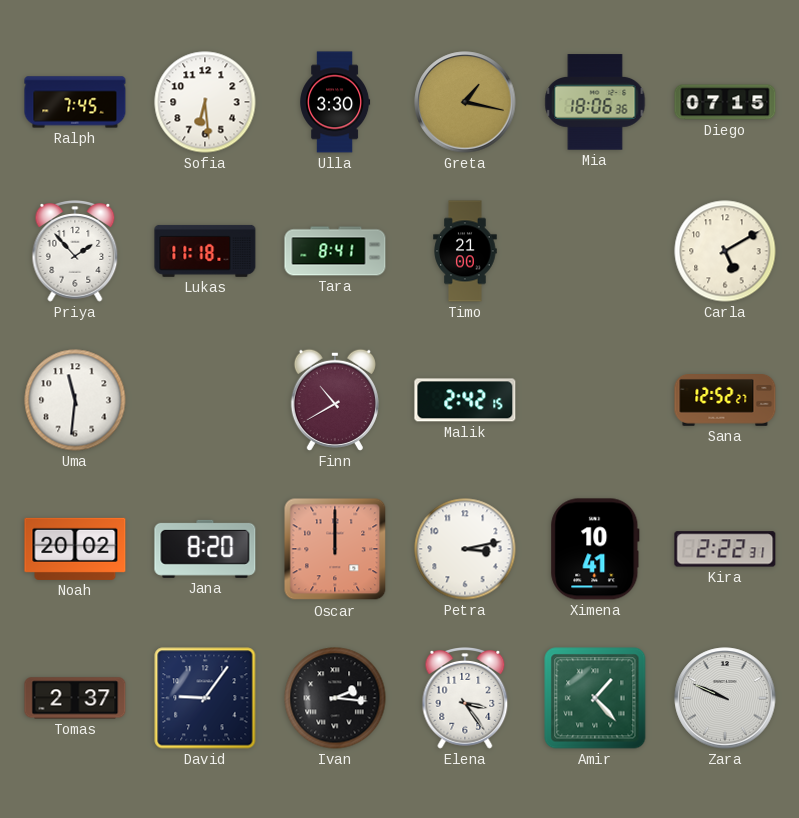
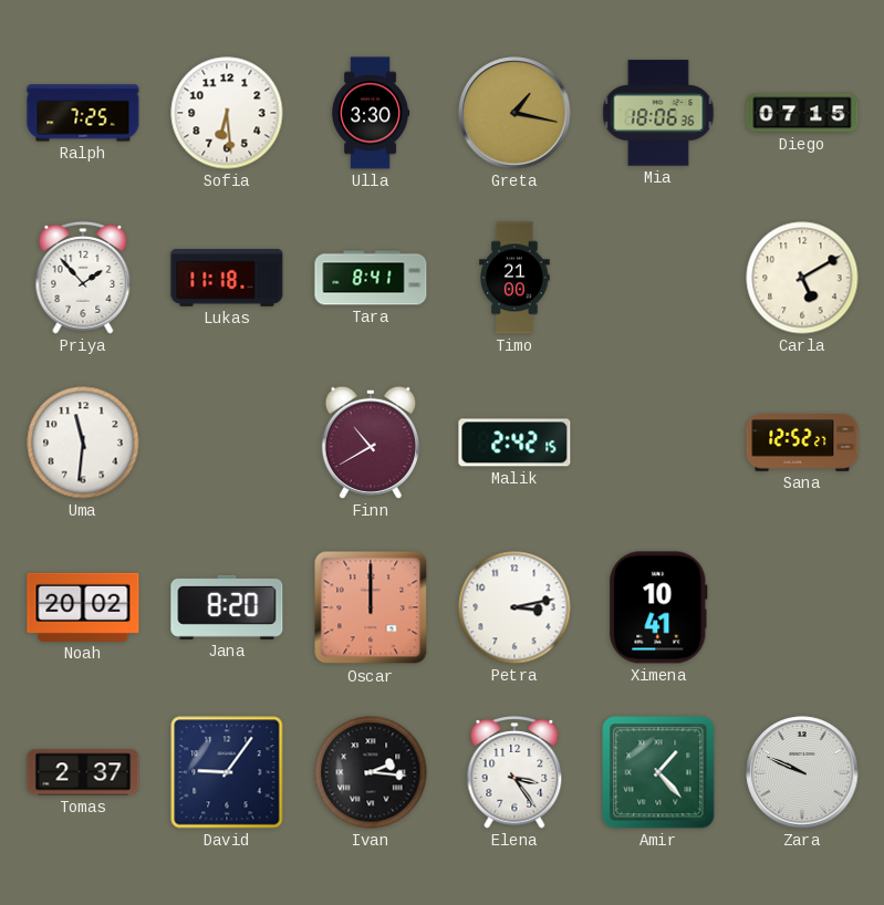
Ralph: 7:45 -> 7:25
Kira: 2:22 -> none
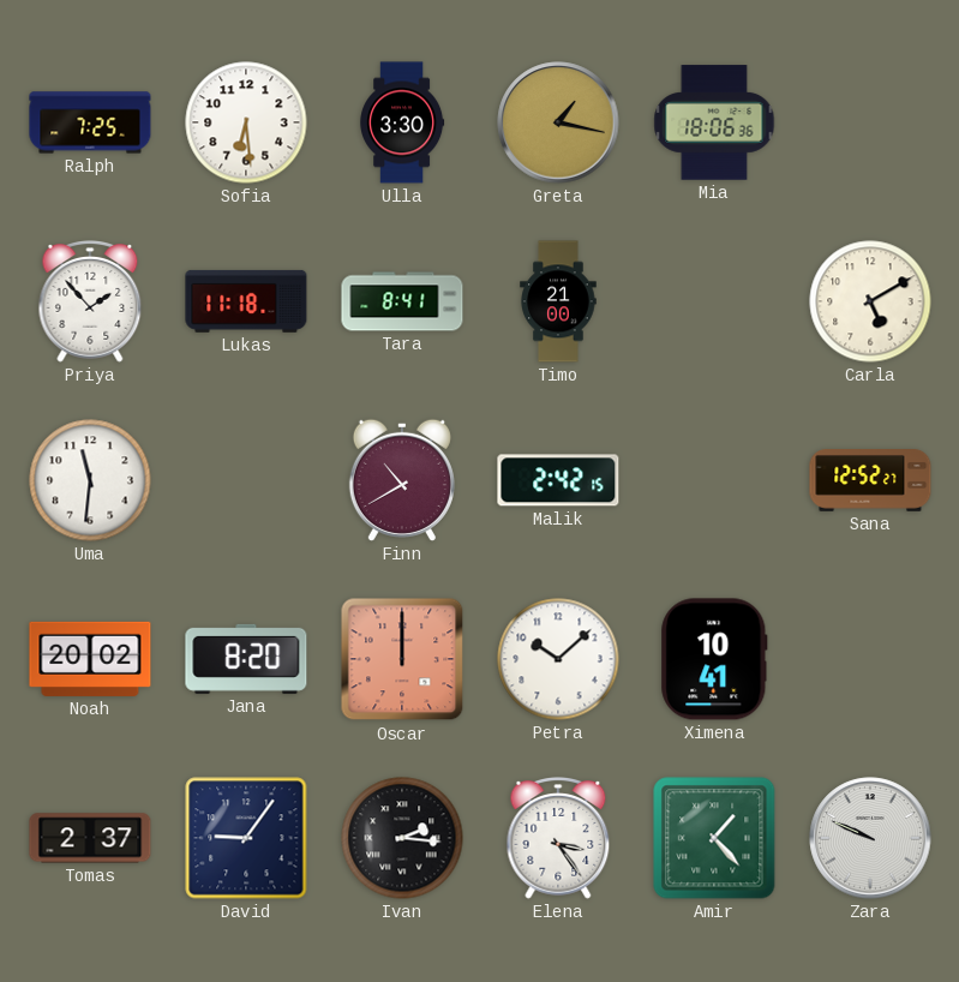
Diego: 07:15 -> none
Petra: 3:13 -> 10:08
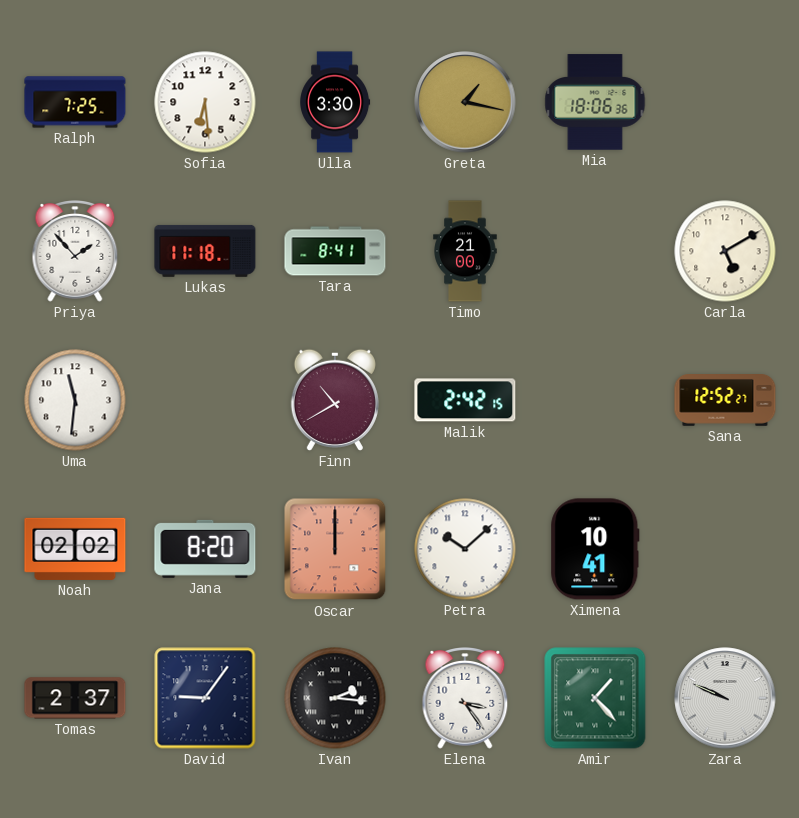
Noah: 20:02 -> 02:02
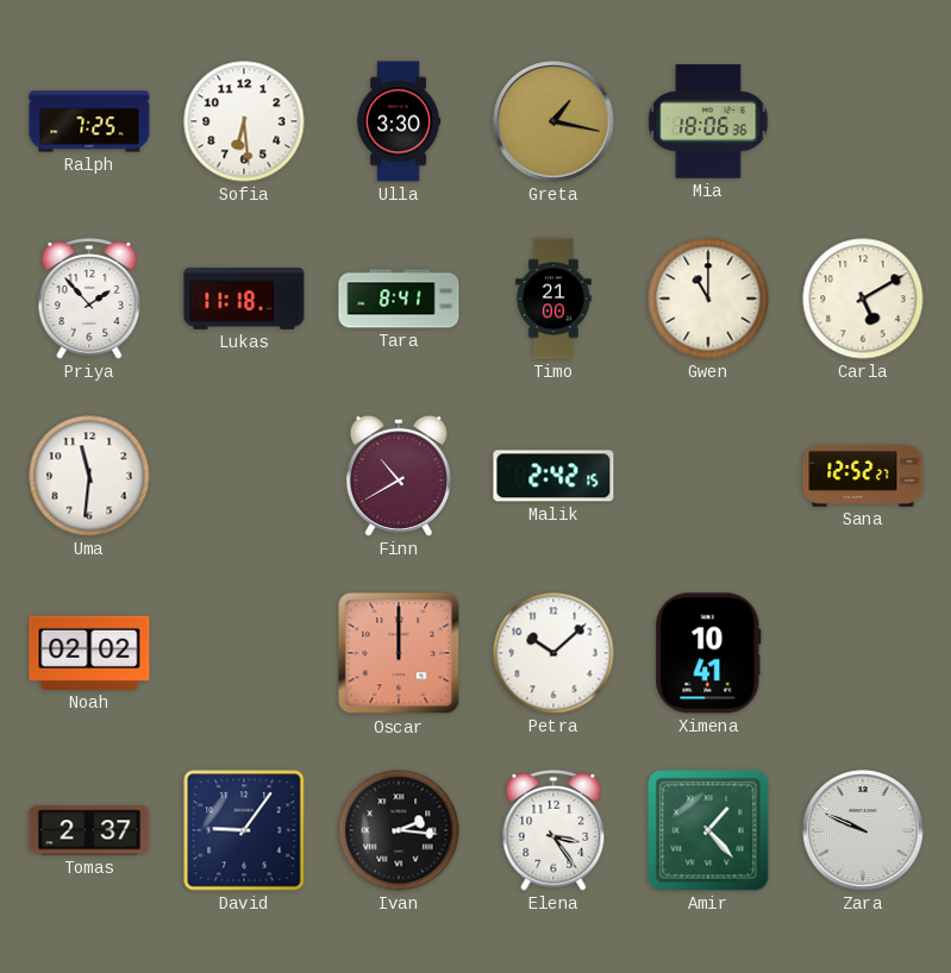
Gwen: none -> 11:00
Jana: 8:20 -> none
